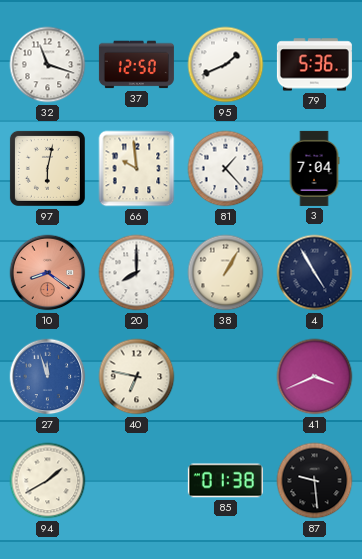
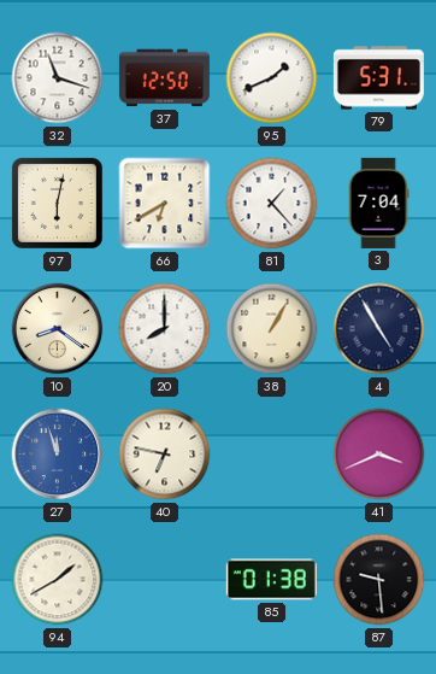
79: 5:36 -> 5:31
66: 9:59 -> 6:40
10 dial: salmon -> cream
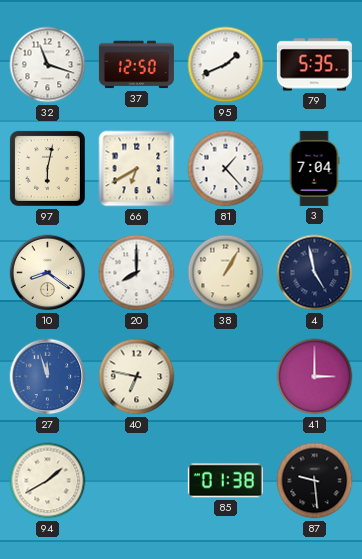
79: 5:31 -> 5:35
4: 4:55 -> 4:58
41: 3:41 -> 3:00
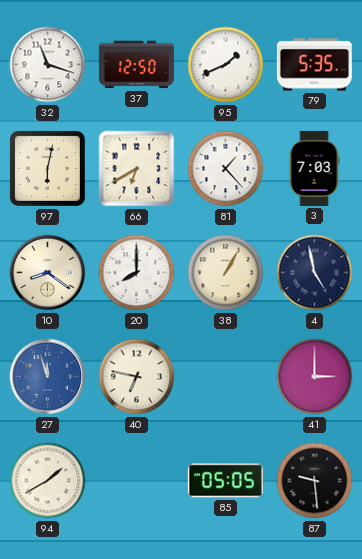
3: 7:04 -> 7:03
85: 01:38 -> 05:05
